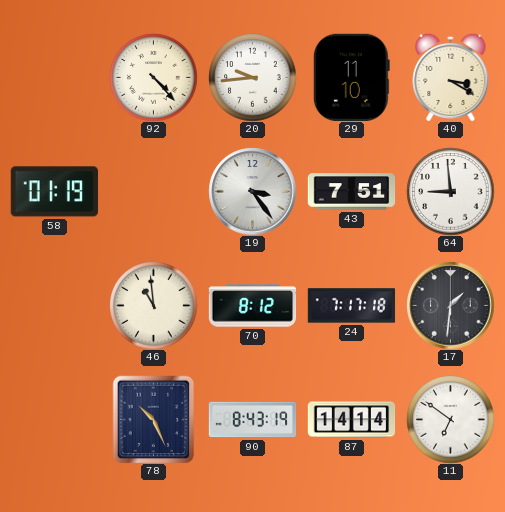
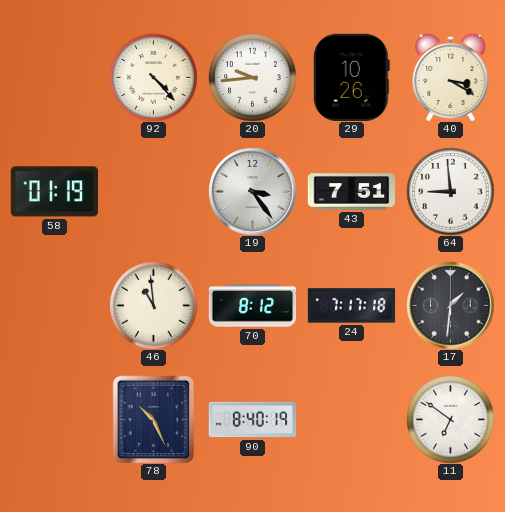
29: 11:10 -> 10:26
90: 8:43 -> 8:40
87: 14:14 -> none
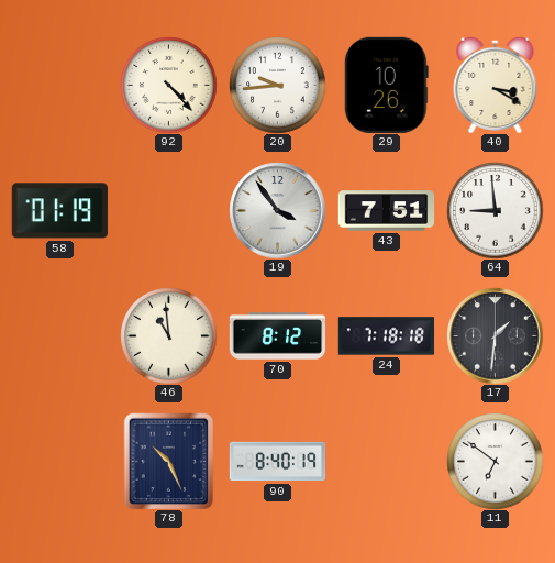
19: 3:24 -> 3:54
24: 7:17 -> 7:18
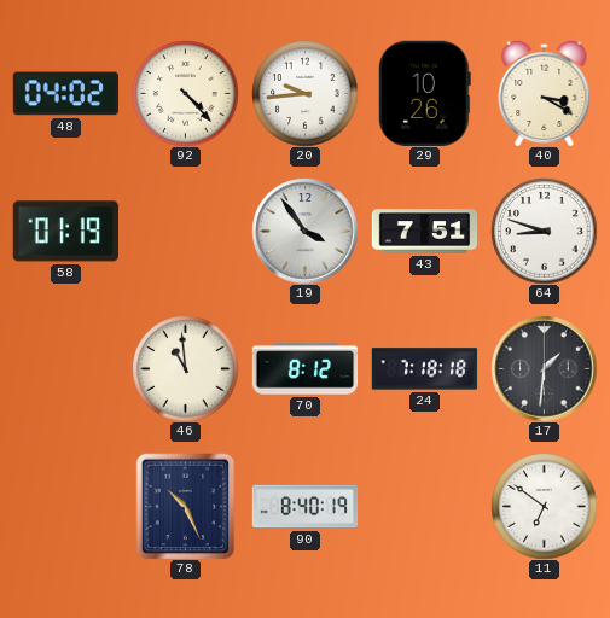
48: none -> 04:02
64: 8:59 -> 8:48
